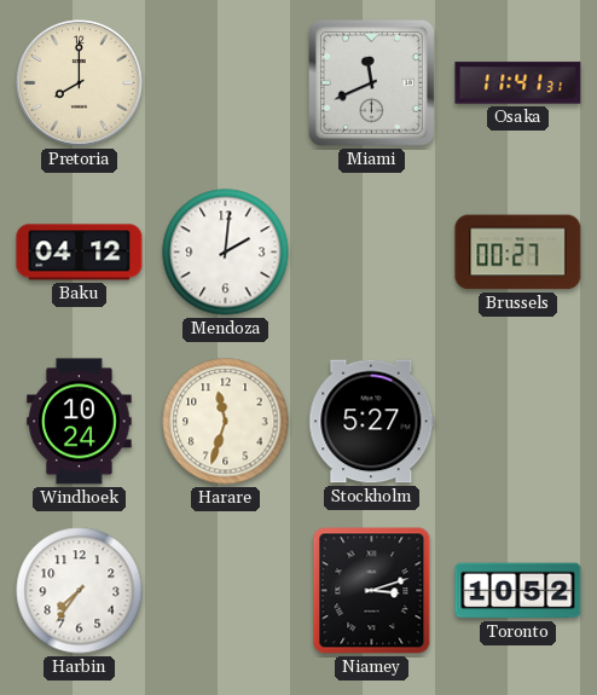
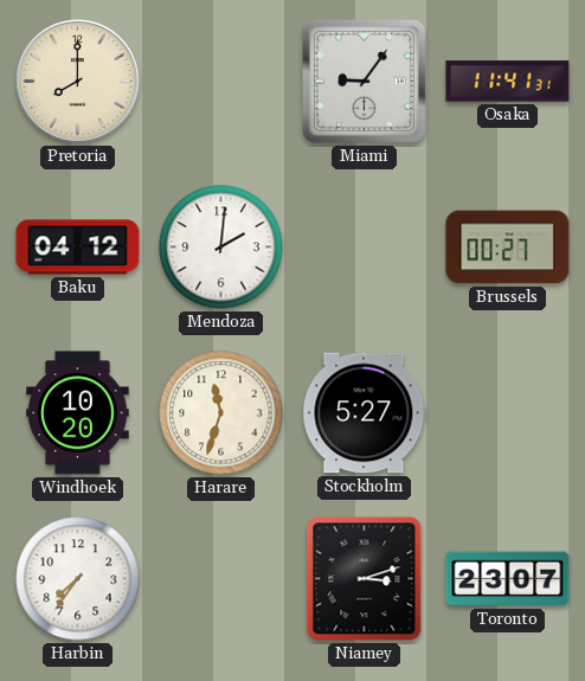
Miami: 11:41 -> 9:06
Windhoek: 10:24 -> 10:20
Toronto: 10:52 -> 23:07
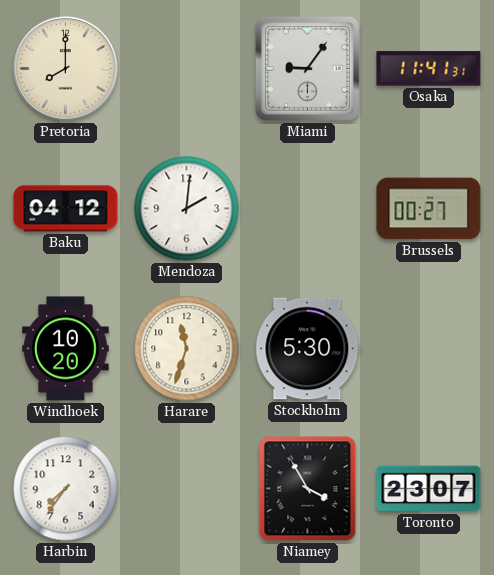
Stockholm: 5:27 -> 5:30
Niamey: 3:12 -> 3:55
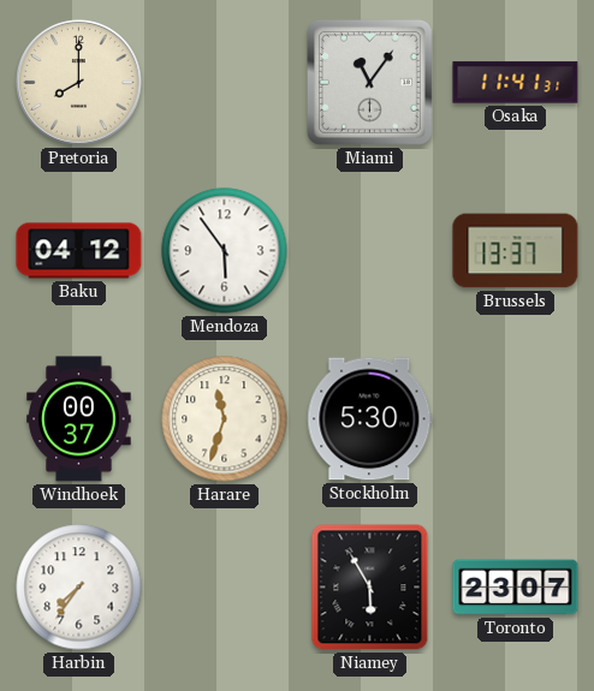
Miami: 9:06 -> 11:06
Mendoza: 2:01 -> 5:54
Brussels: 00:27 -> 13:37
Windhoek: 10:20 -> 00:37
Niamey: 3:55 -> 5:55
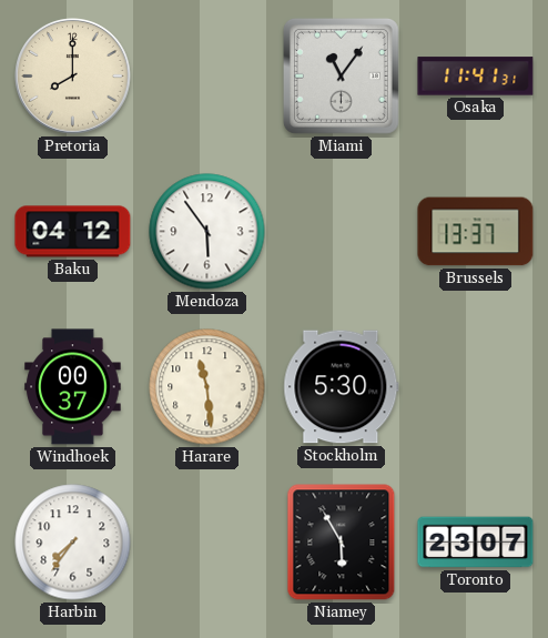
Harare: 11:33 -> 11:29
